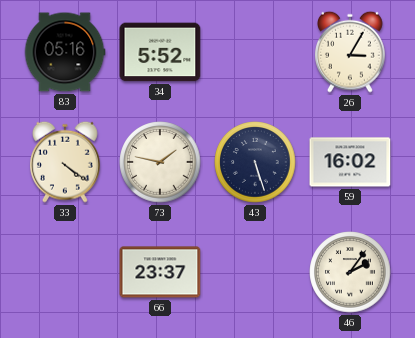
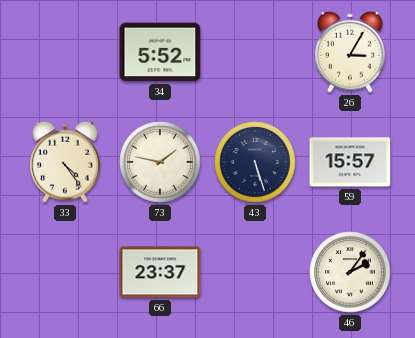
83: 05:16 -> none
33: 4:21 -> 4:24
59: 16:02 -> 15:57
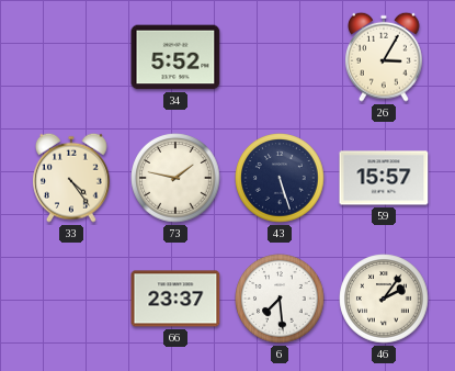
6: none -> 7:29
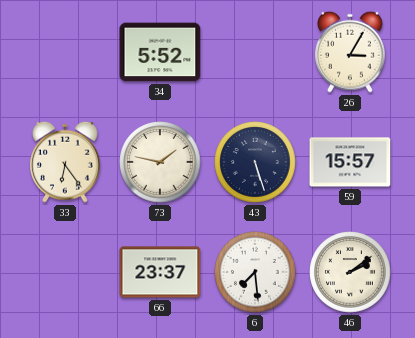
33: 4:24 -> 6:24
46: 2:06 -> 2:09
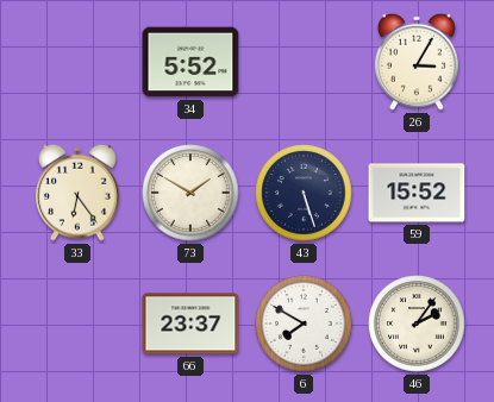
73: 1:47 -> 1:50
59: 15:57 -> 15:52
6: 7:29 -> 7:50
46: 2:09 -> 2:06
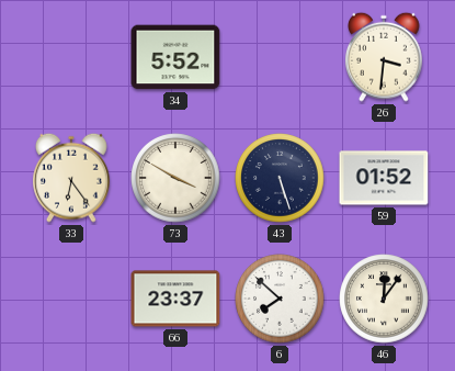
26: 3:05 -> 3:31
73: 1:50 -> 3:50
59: 15:52 -> 01:52
6: 7:50 -> 7:52
46: 2:06 -> 12:06
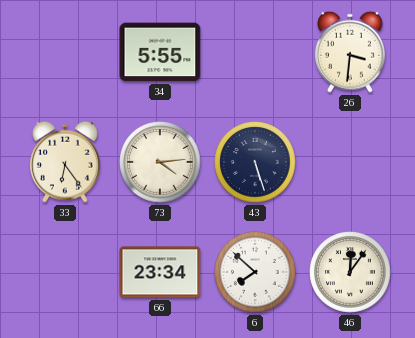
34: 5:52 -> 5:55
73: 3:50 -> 4:14
59: 01:52 -> none
66: 23:37 -> 23:34
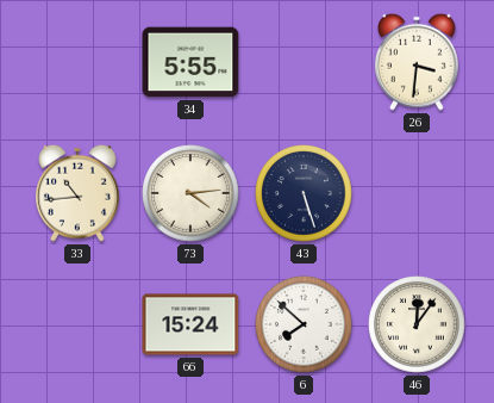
33: 6:24 -> 10:44
66: 23:34 -> 15:24
